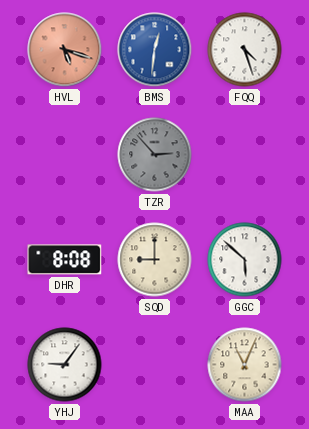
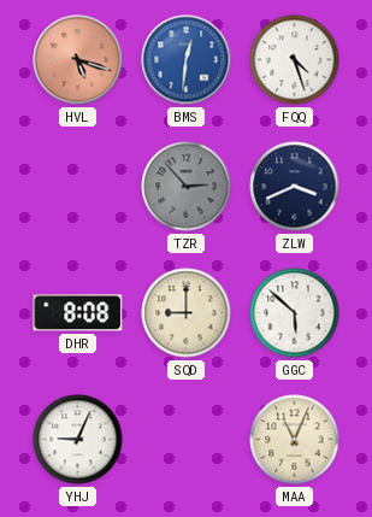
ZLW: none -> 3:41
YHJ: 9:06 -> 9:04
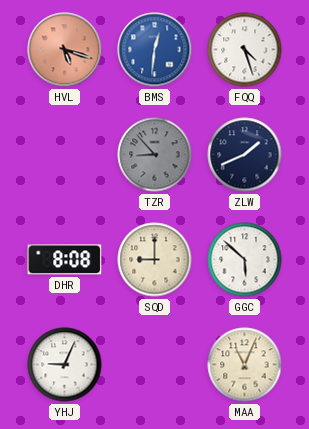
TZR: 2:53 -> 8:53
ZLW: 3:41 -> 1:41
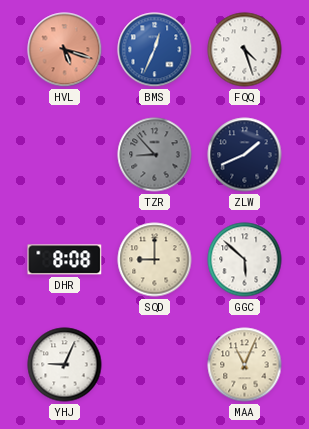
BMS: 12:31 -> 12:34
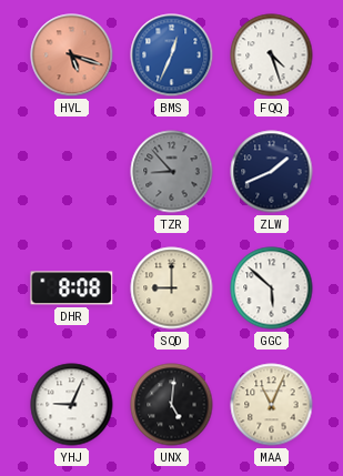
UNX: none -> 5:01
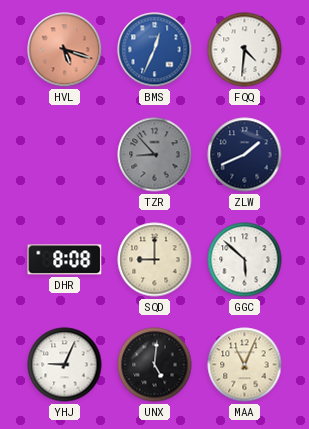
FQQ: 4:27 -> 4:31
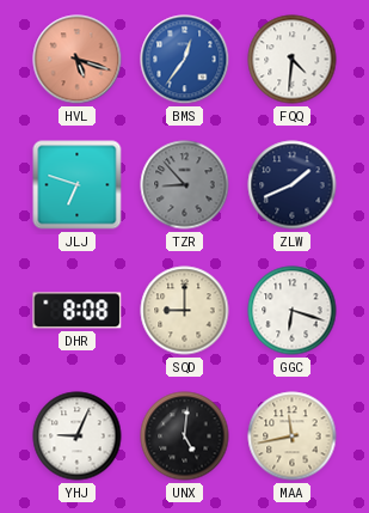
BMS: 12:34 -> 12:36
JLJ: none -> 6:48
GGC: 5:52 -> 6:18
MAA: 11:04 -> 11:43
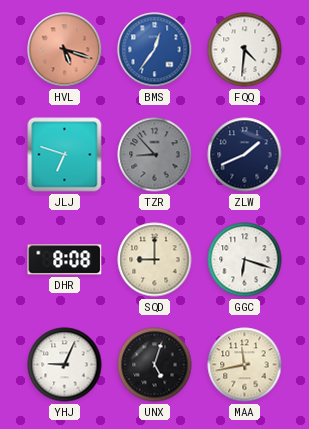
UNX: 5:01 -> 5:03
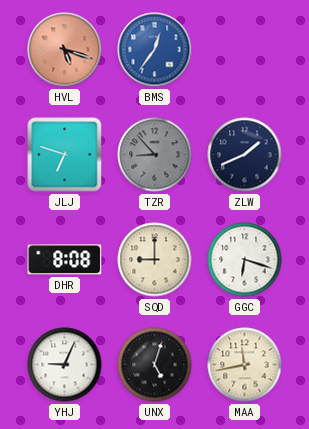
FQQ: 4:31 -> none
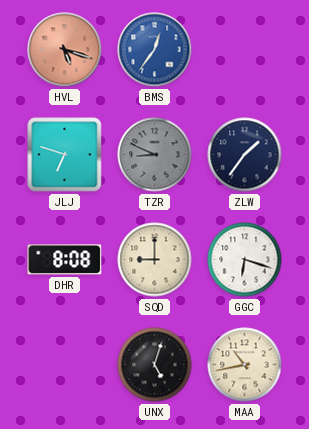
TZR: 8:53 -> 8:49
ZLW: 1:41 -> 1:36
YHJ: 9:04 -> none
MAA: 11:43 -> 10:43
